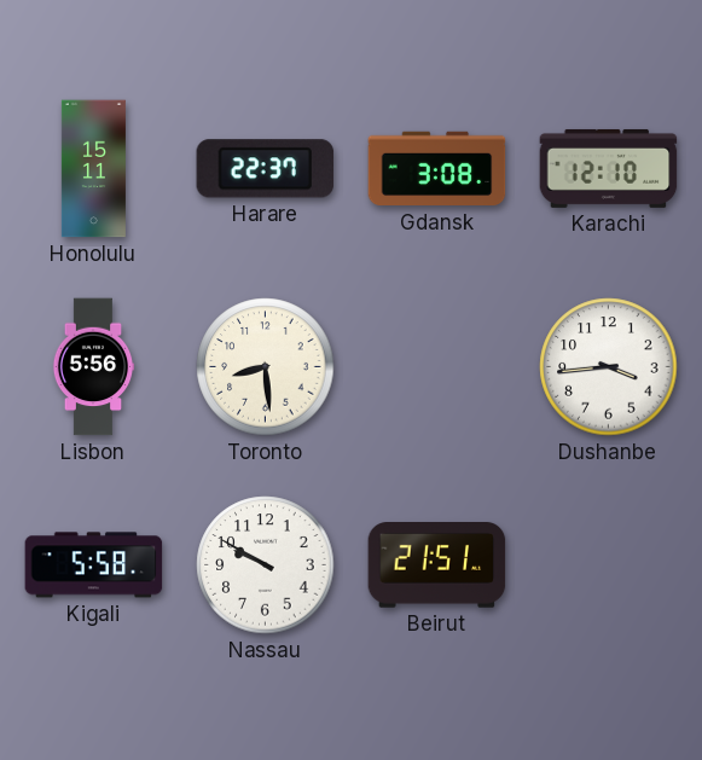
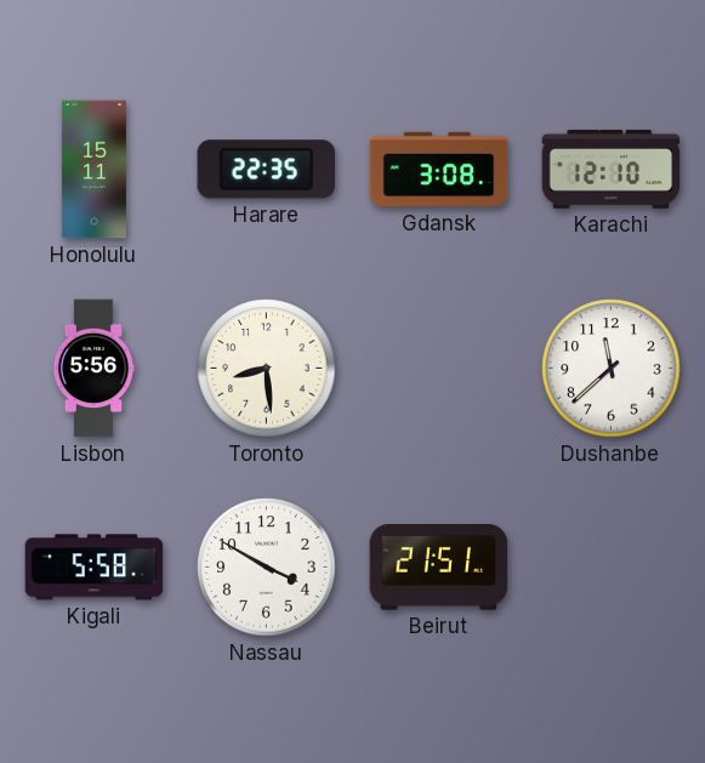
Harare: 22:37 -> 22:35
Dushanbe: 3:44 -> 11:38
Nassau: 9:50 -> 3:50
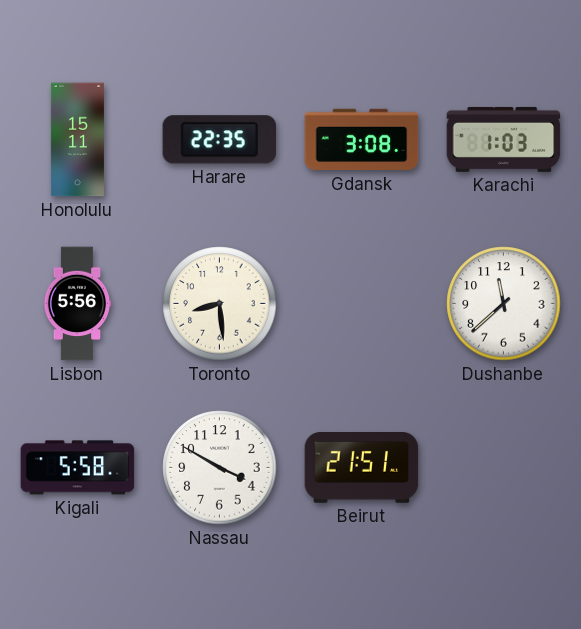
Karachi: 12:10 -> 1:03
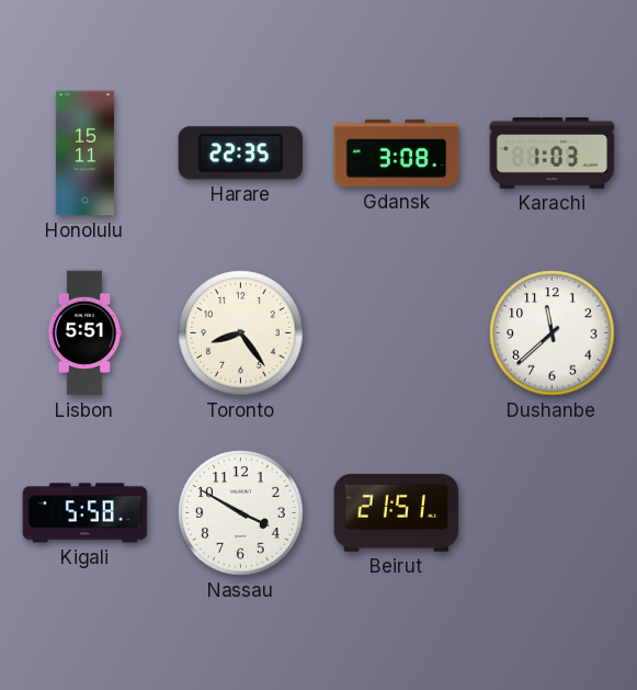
Lisbon: 5:56 -> 5:51
Toronto: 8:29 -> 8:24
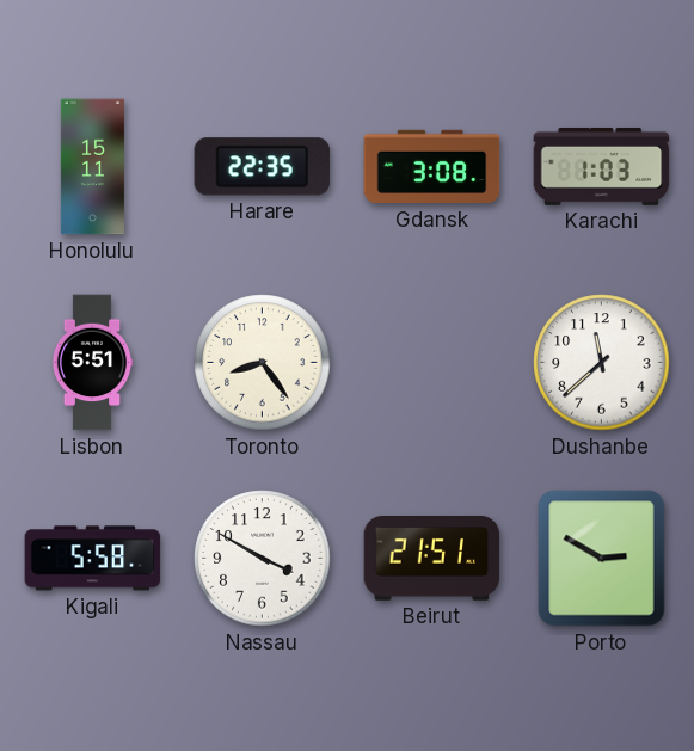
Porto: none -> 2:50
